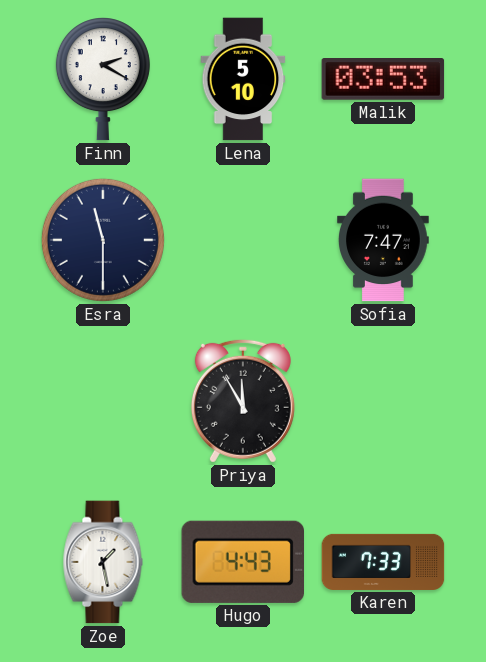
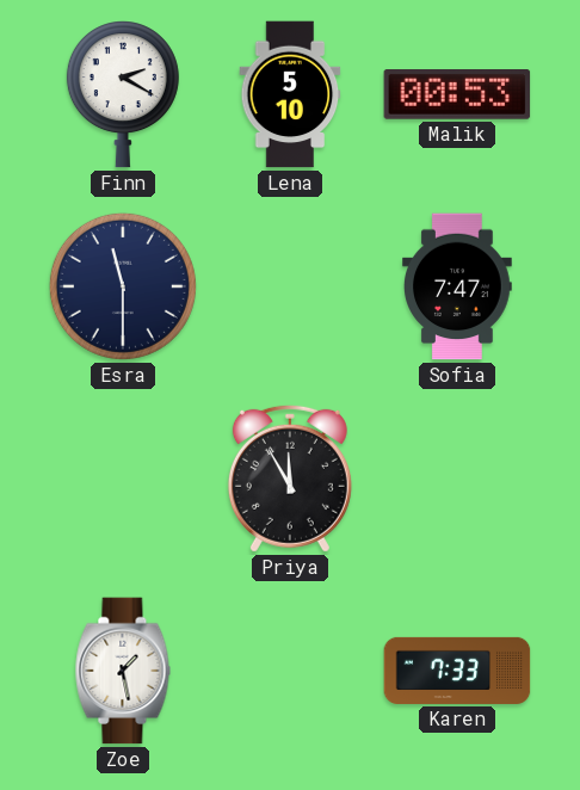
Malik: 03:53 -> 00:53
Hugo: 4:43 -> none
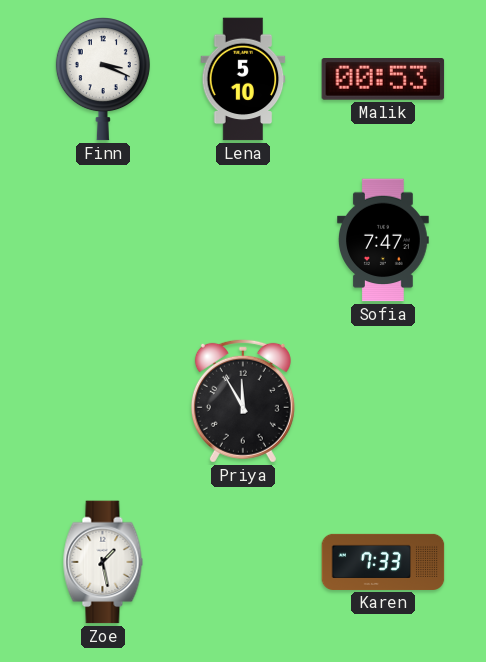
Finn: 2:20 -> 3:19
Esra: 11:30 -> none
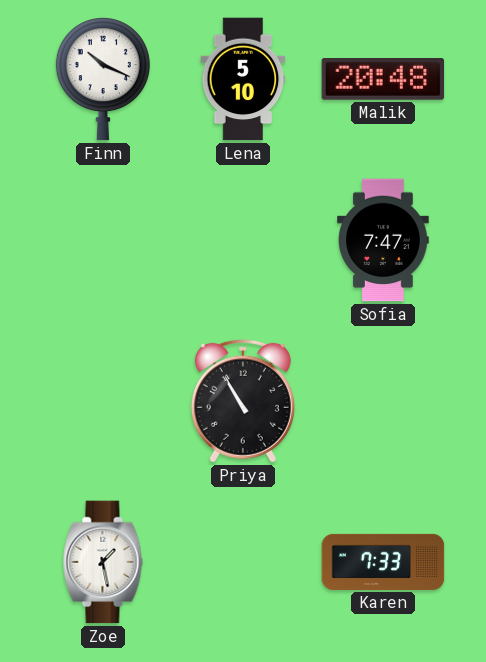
Finn: 3:19 -> 10:19
Malik: 00:53 -> 20:48
Priya: 11:55 -> 10:55
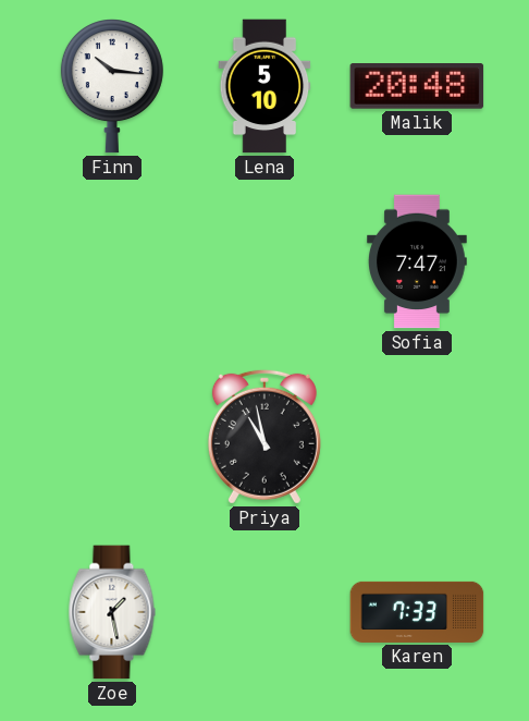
Finn: 10:19 -> 10:16
Priya: 10:55 -> 10:58
